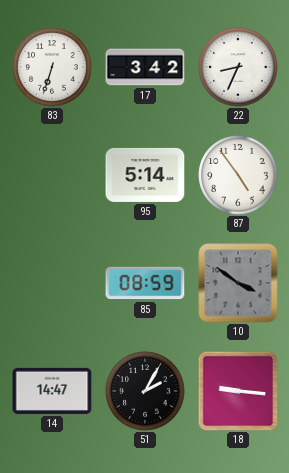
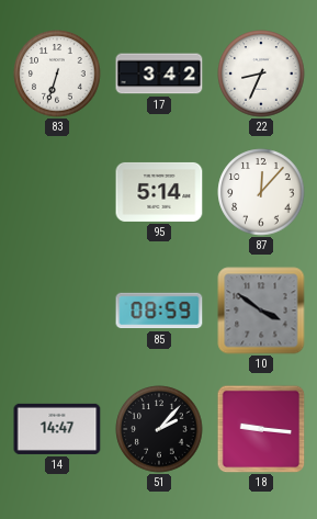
87: 4:54 -> 12:07
51: 2:05 -> 2:07
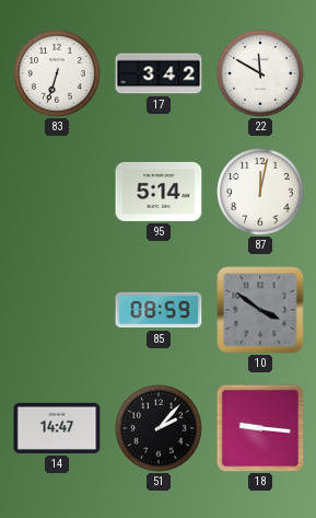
22: 8:34 -> 11:50
87: 12:07 -> 12:02
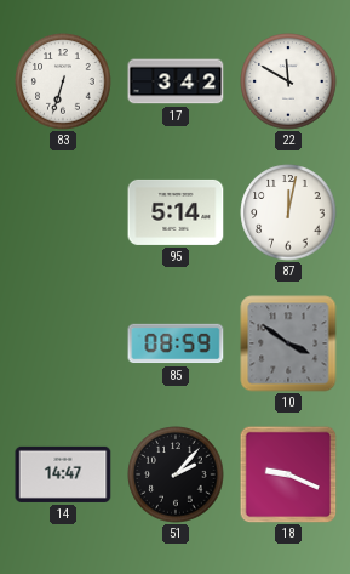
18: 9:16 -> 9:19
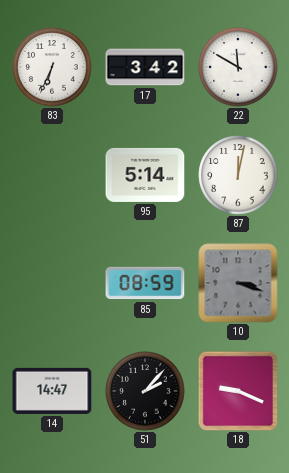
83: 6:33 -> 6:34
10: 3:51 -> 3:18
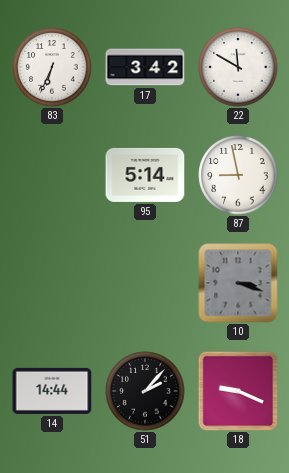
87: 12:02 -> 8:58
85: 08:59 -> none
14: 14:47 -> 14:44
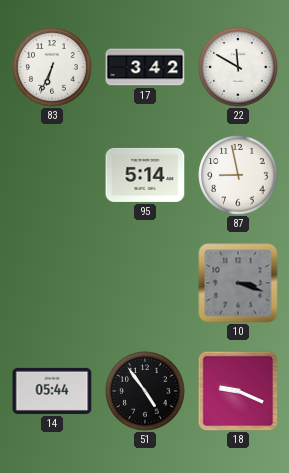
14: 14:44 -> 05:44
51: 2:07 -> 4:54
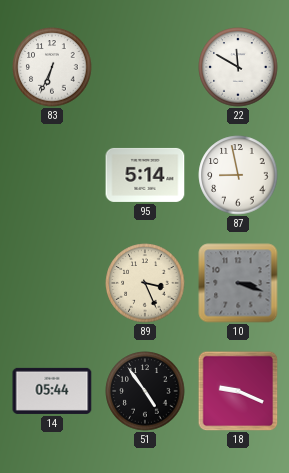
17: 3:42 -> none
89: none -> 3:26
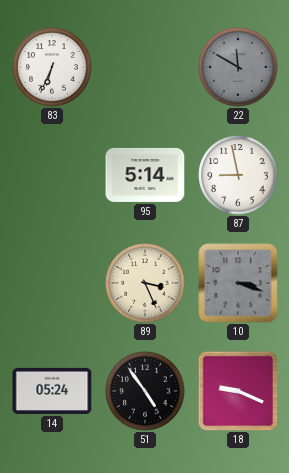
22 dial: white -> grey
14: 05:44 -> 05:24
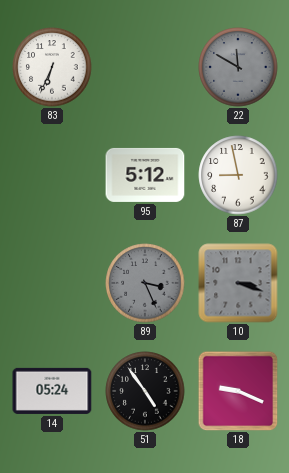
95: 5:14 -> 5:12
89 dial: cream -> grey
